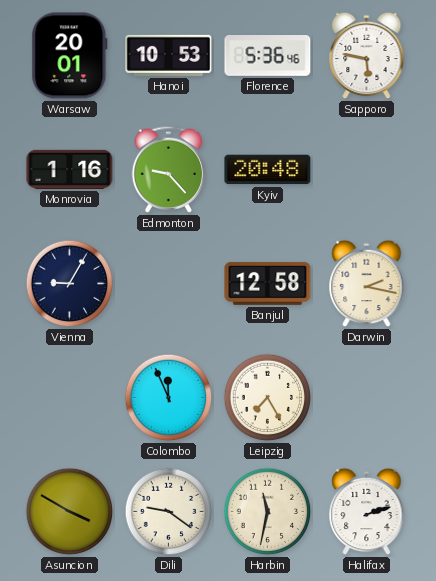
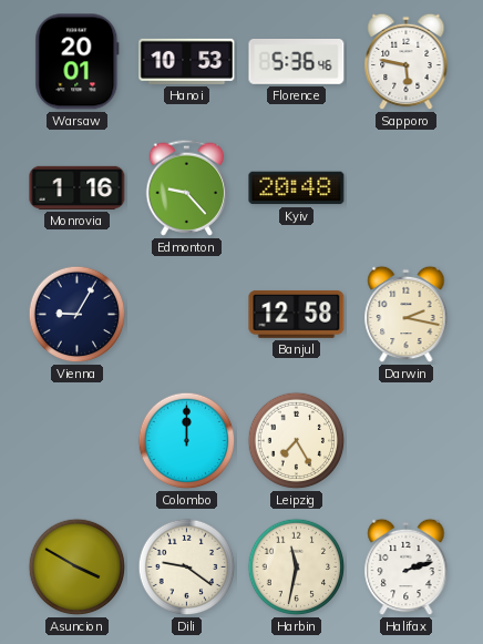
Colombo: 11:56 -> 12:00
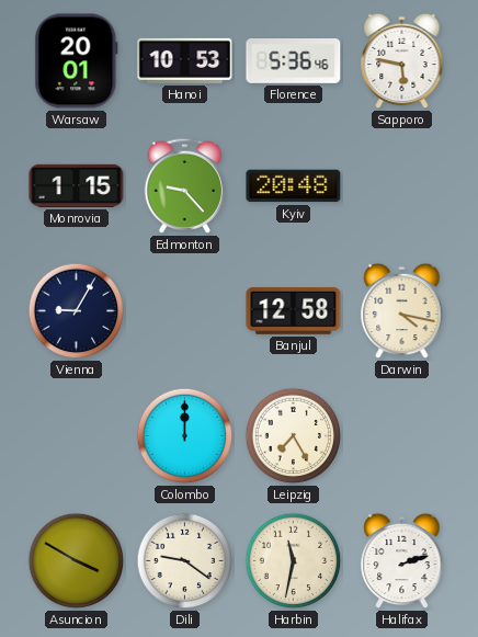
Monrovia: 1:16 -> 1:15
Darwin: 2:17 -> 4:17
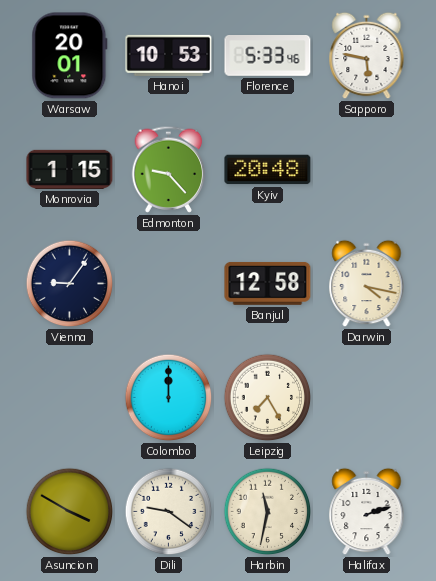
Florence: 5:36 -> 5:33
Vienna: 9:05 -> 9:06
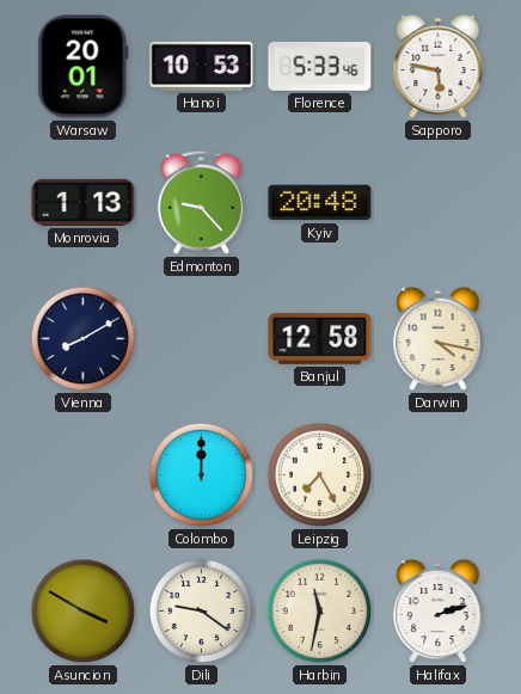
Monrovia: 1:15 -> 1:13
Vienna: 9:06 -> 8:10
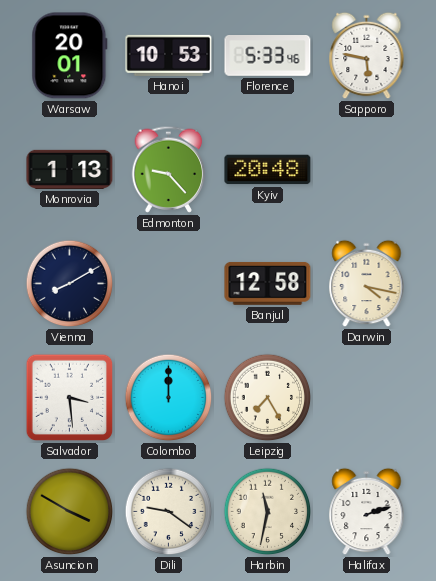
Salvador: none -> 3:29
